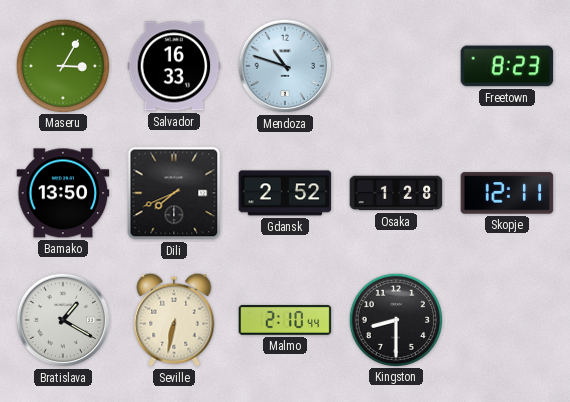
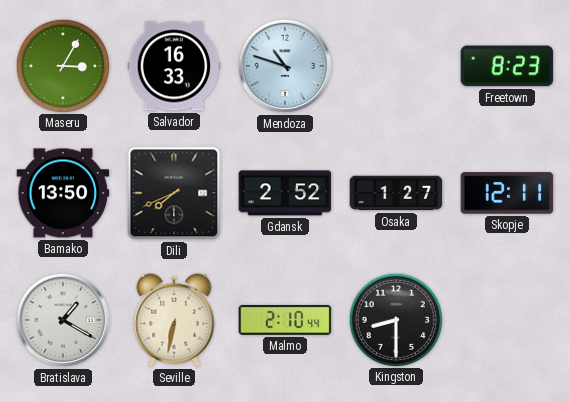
Osaka: 1:28 -> 1:27
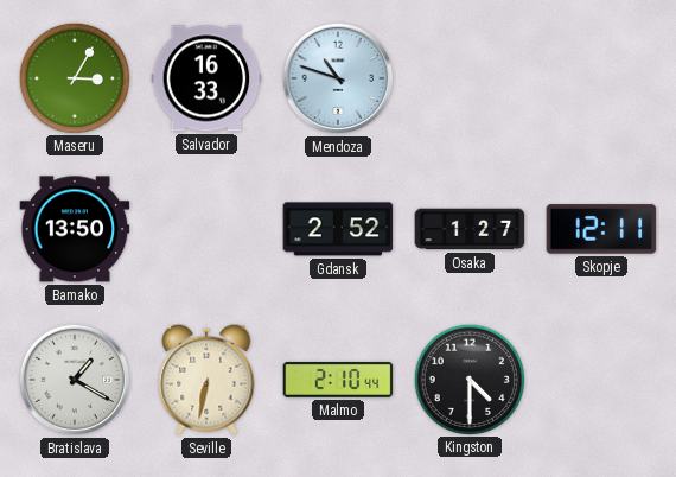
Freetown: 8:23 -> none
Dili: 7:41 -> none
Kingston: 8:30 -> 4:30
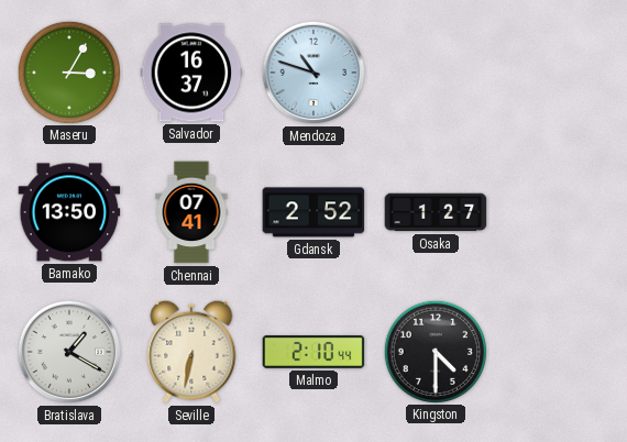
Salvador: 16:33 -> 16:37
Chennai: none -> 07:41
Skopje: 12:11 -> none
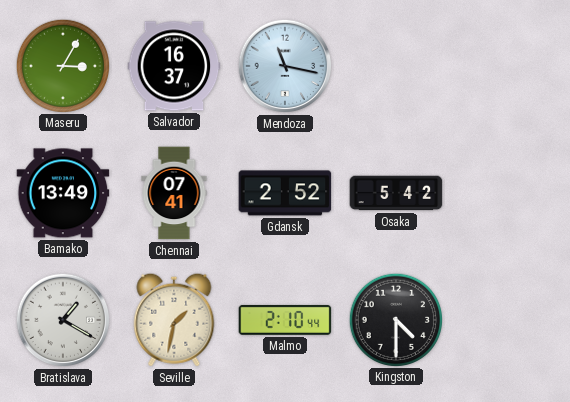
Mendoza: 10:48 -> 11:17
Bamako: 13:50 -> 13:49
Osaka: 1:27 -> 5:42
Seville: 6:32 -> 1:32
